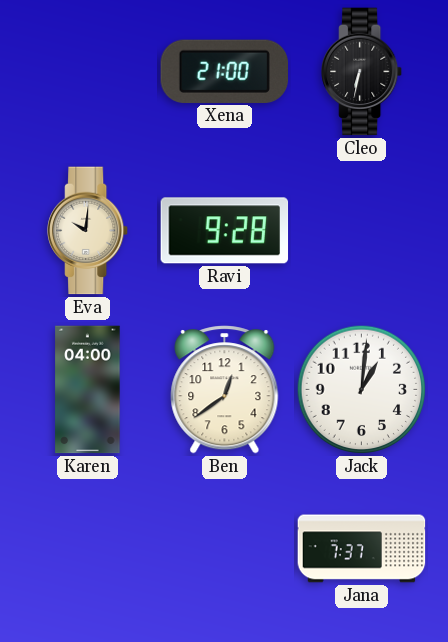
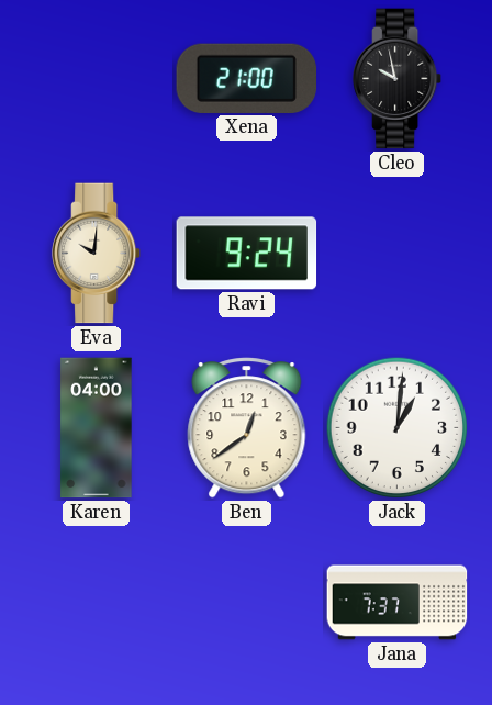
Cleo: 6:32 -> 9:58
Ravi: 9:28 -> 9:24
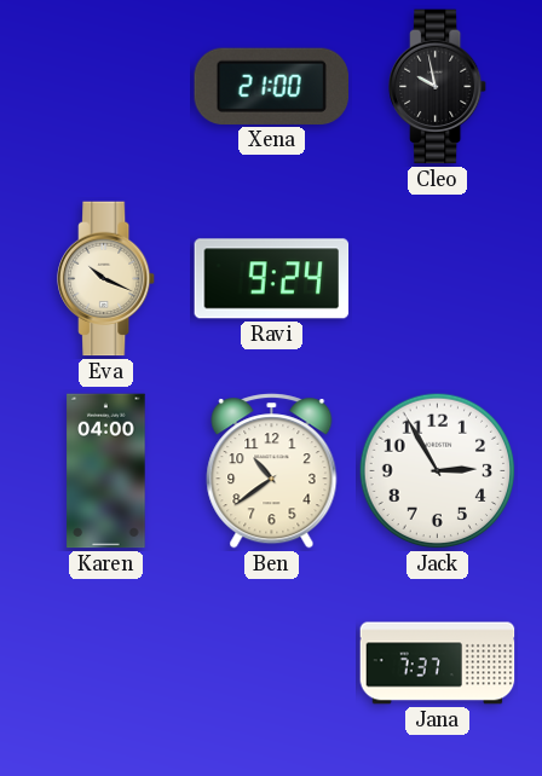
Eva: 10:01 -> 10:19
Ben: 12:39 -> 10:39
Jack: 1:01 -> 2:55
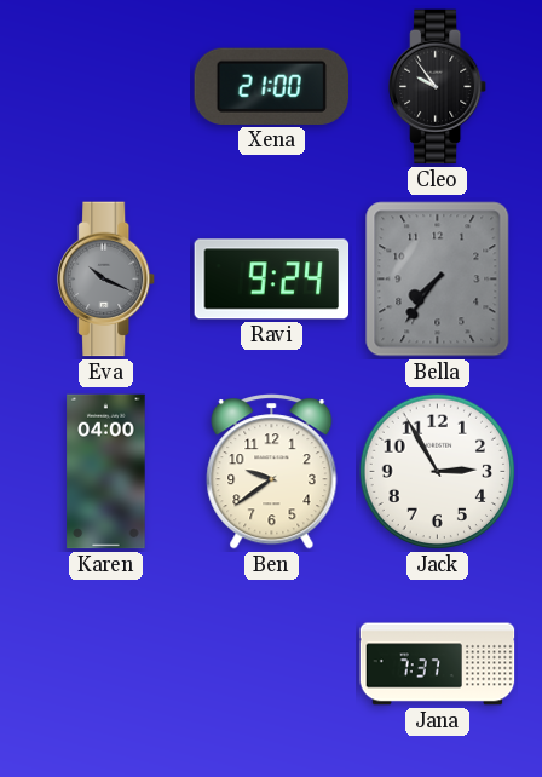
Cleo: 9:58 -> 9:54
Eva dial: cream -> grey
Bella: none -> 7:36
Ben: 10:39 -> 9:39
